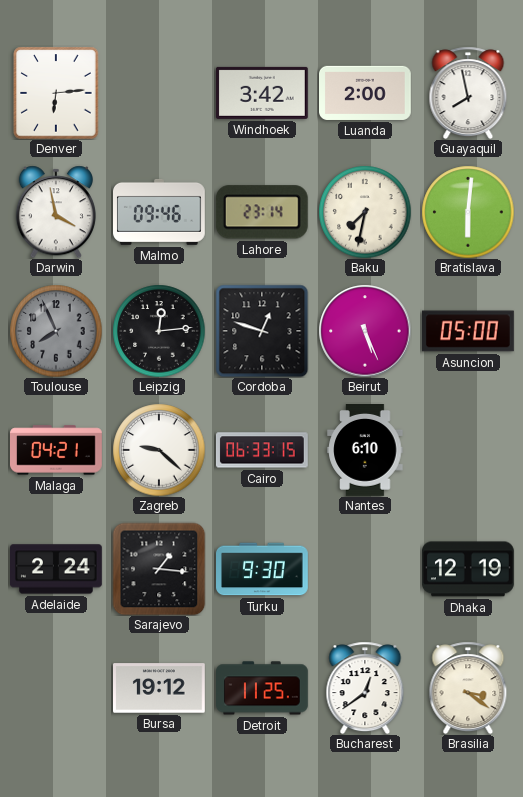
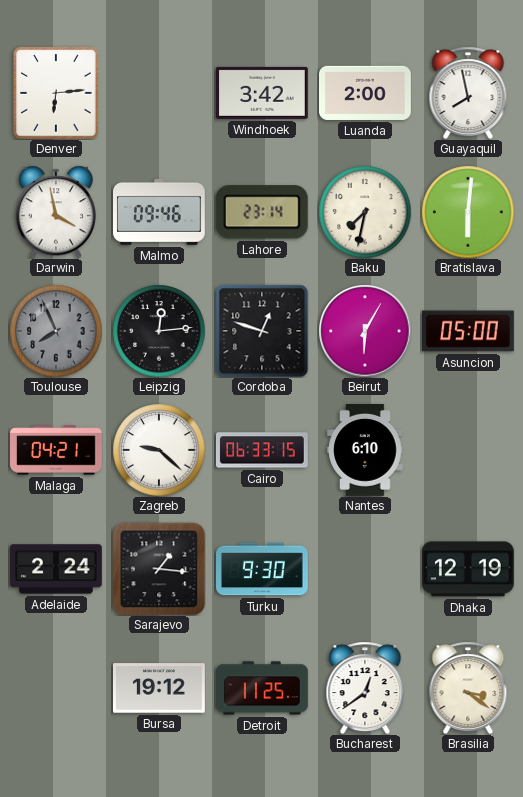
Beirut: 5:26 -> 6:05
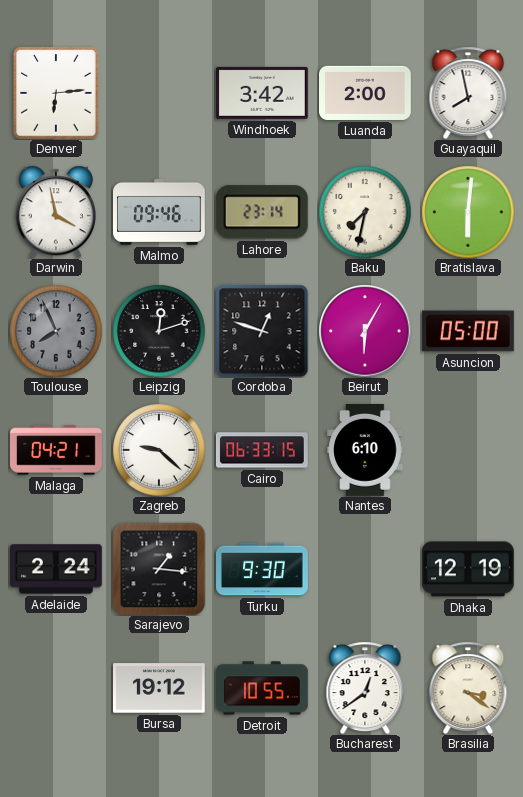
Leipzig: 12:14 -> 12:12
Detroit: 11:25 -> 10:55
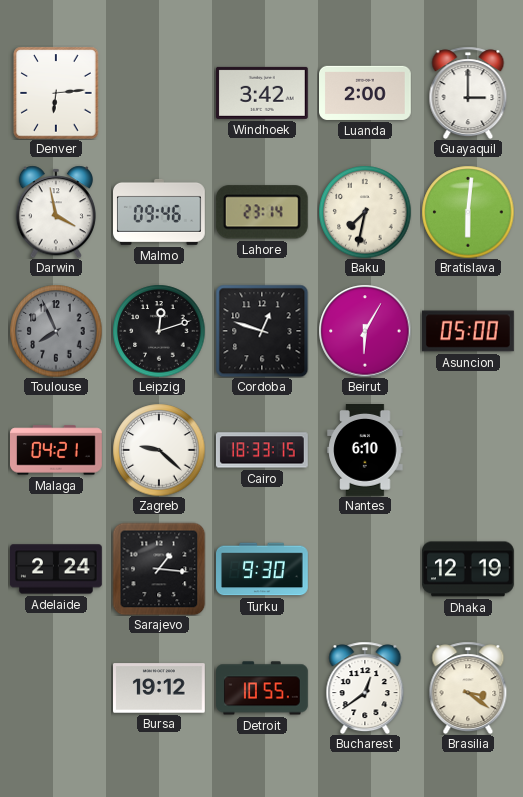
Guayaquil: 7:58 -> 3:00
Cairo: 06:33 -> 18:33
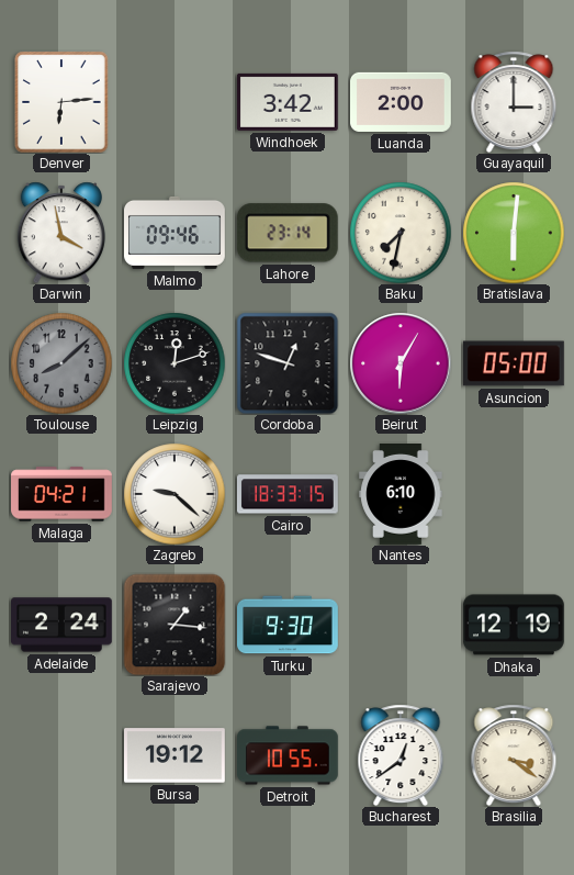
Toulouse: 7:56 -> 8:08
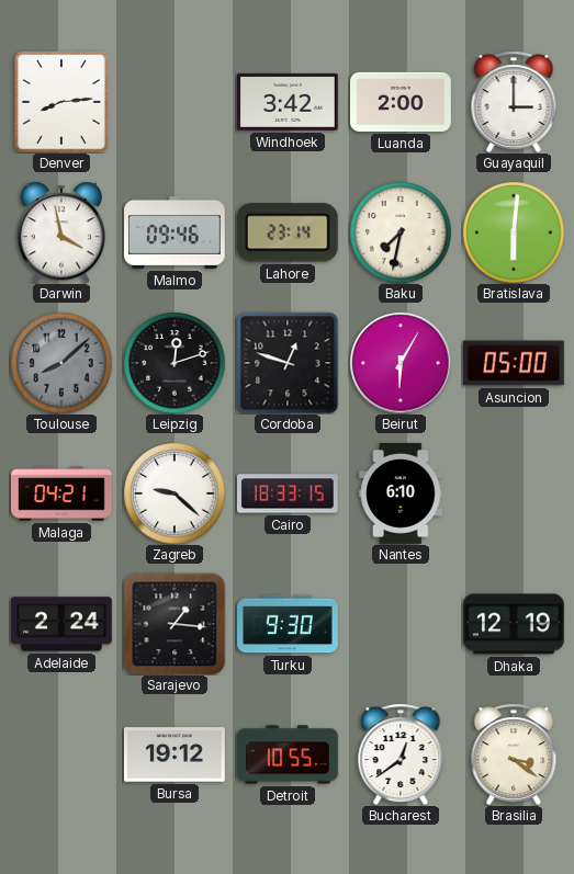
Denver: 6:14 -> 8:14
